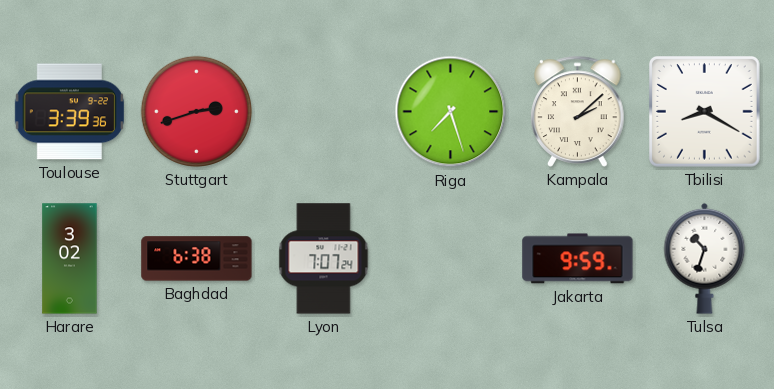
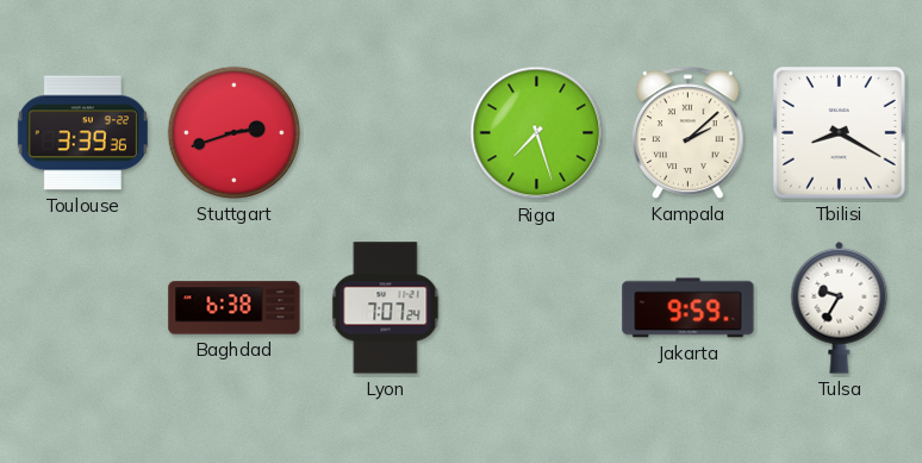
Harare: 3:02 -> none
Tulsa: 10:33 -> 9:35
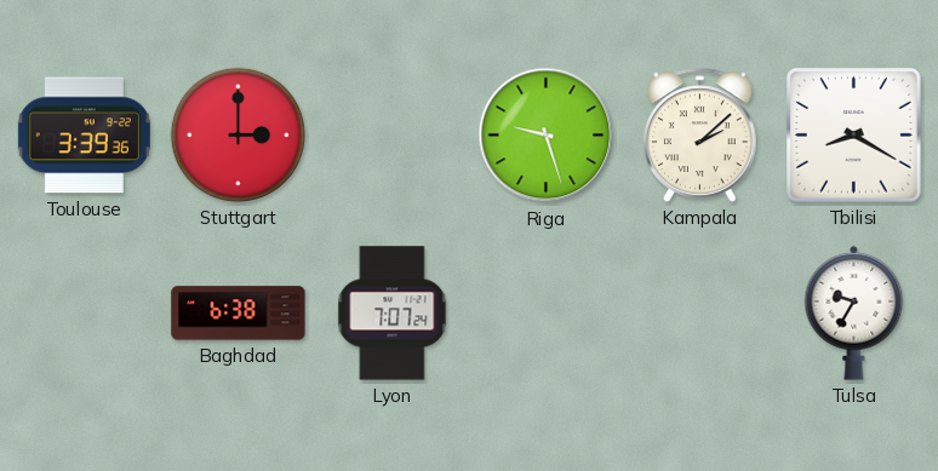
Stuttgart: 2:42 -> 3:00
Riga: 7:27 -> 9:27
Jakarta: 9:59 -> none
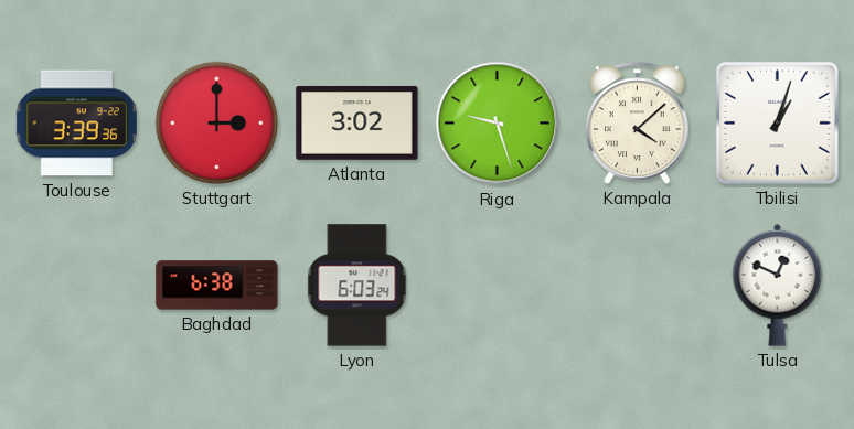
Atlanta: none -> 3:02
Kampala: 2:08 -> 4:08
Tbilisi: 8:20 -> 1:03
Lyon: 7:07 -> 6:03
Tulsa: 9:35 -> 12:49
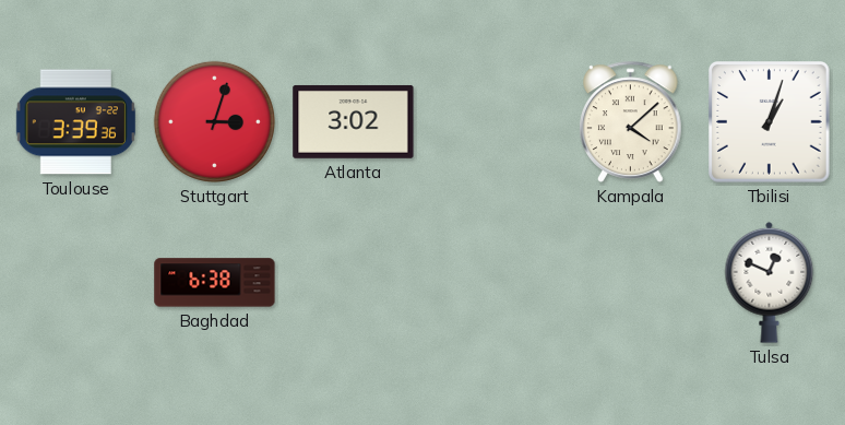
Stuttgart: 3:00 -> 3:03
Riga: 9:27 -> none
Lyon: 6:03 -> none
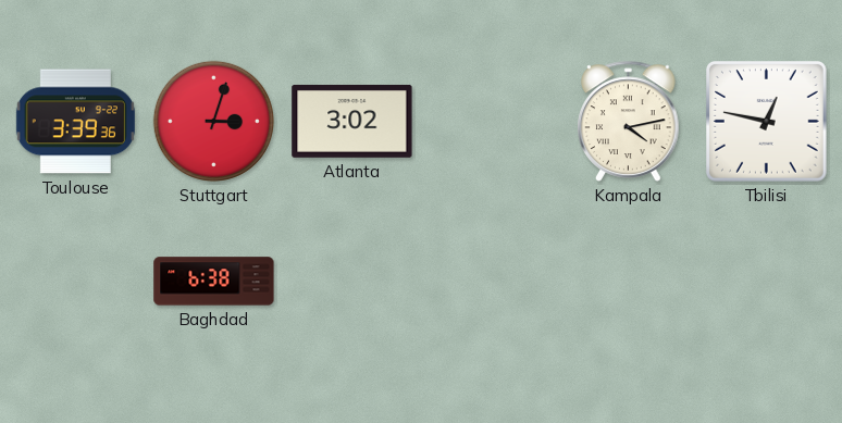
Kampala: 4:08 -> 4:13
Tbilisi: 1:03 -> 12:47
Tulsa: 12:49 -> none
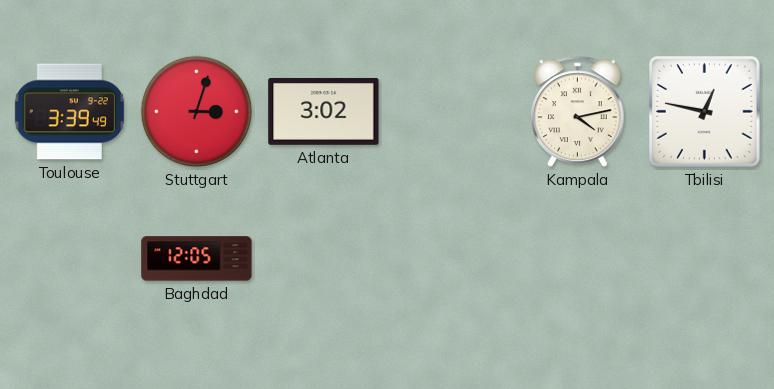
Toulouse: 3:39:36 -> 3:39:49
Baghdad: 6:38 -> 12:05
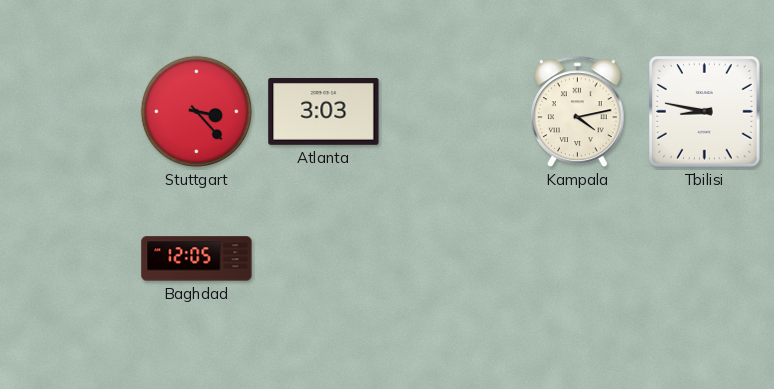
Toulouse: 3:39 -> none
Stuttgart: 3:03 -> 3:23
Atlanta: 3:02 -> 3:03
Tbilisi: 12:47 -> 8:47
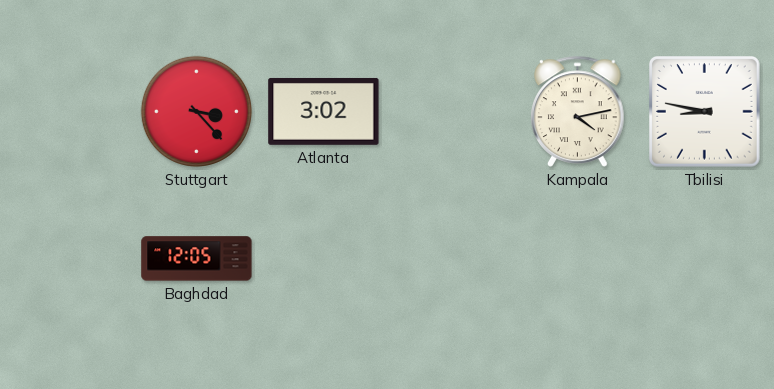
Atlanta: 3:03 -> 3:02
